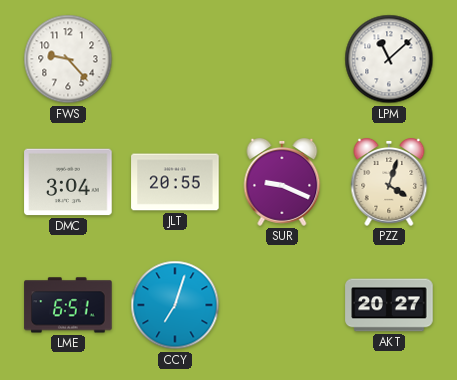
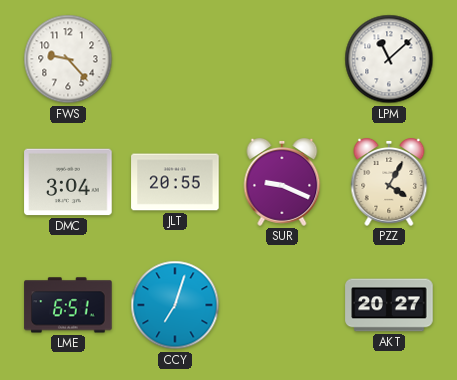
PZZ: 4:03 -> 4:05
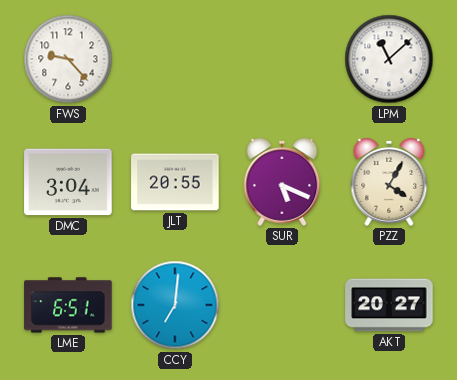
SUR: 9:19 -> 5:19
CCY: 7:03 -> 7:01
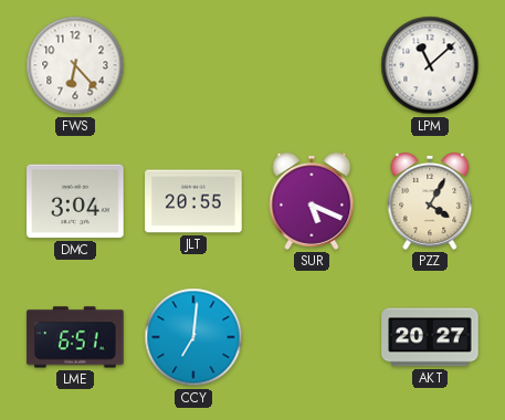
FWS: 9:23 -> 6:23
